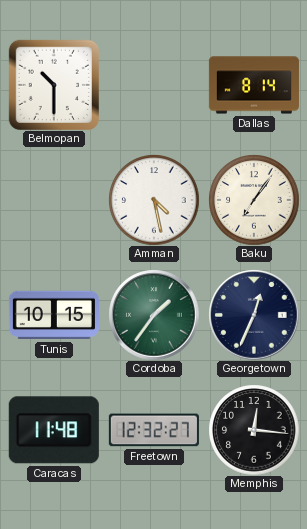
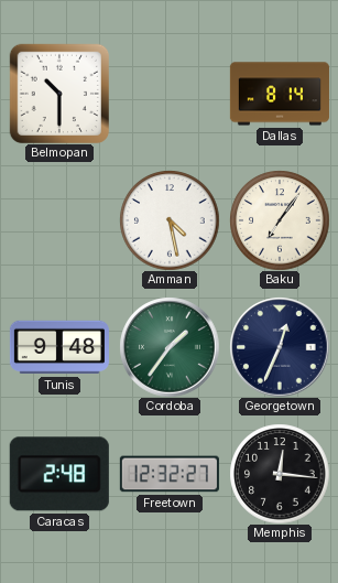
Tunis: 10:15 -> 9:48
Caracas: 11:48 -> 2:48
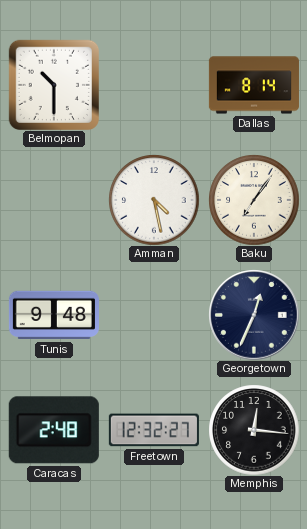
Cordoba: 1:36 -> none
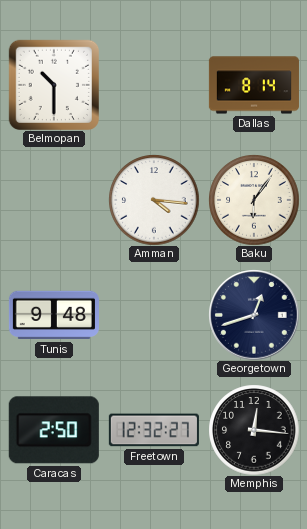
Amman: 4:28 -> 4:16
Baku: 7:06 -> 6:06
Georgetown: 12:34 -> 12:42
Caracas: 2:48 -> 2:50
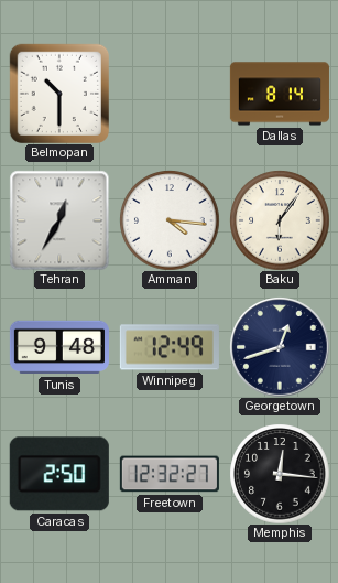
Tehran: none -> 12:35
Winnipeg: none -> 12:49
